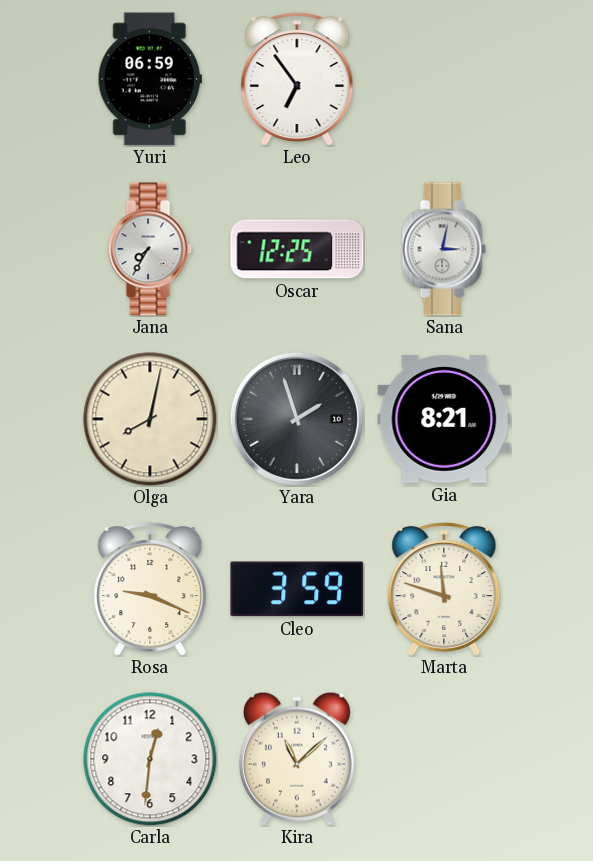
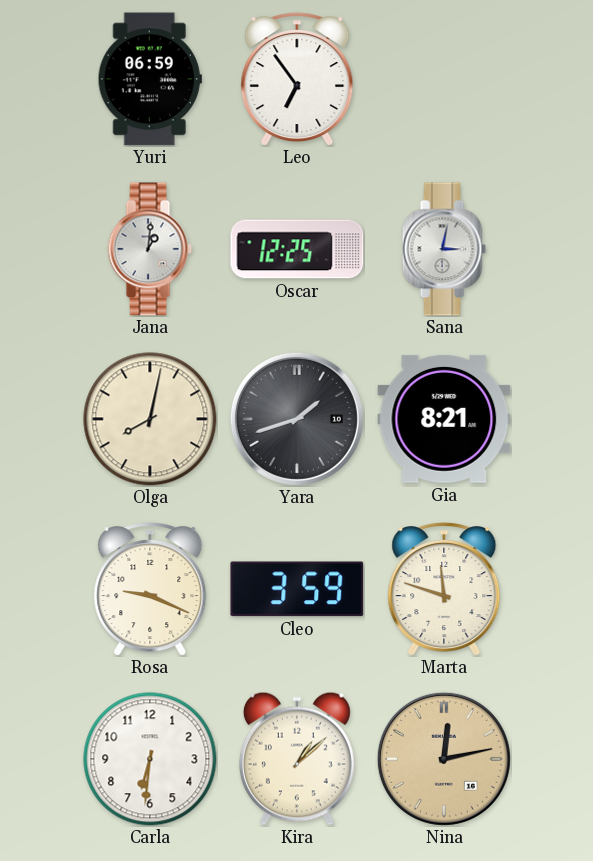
Jana: 7:35 -> 1:01
Yara: 1:57 -> 1:42
Carla: 12:31 -> 6:31
Kira: 11:08 -> 1:08
Nina: none -> 12:13
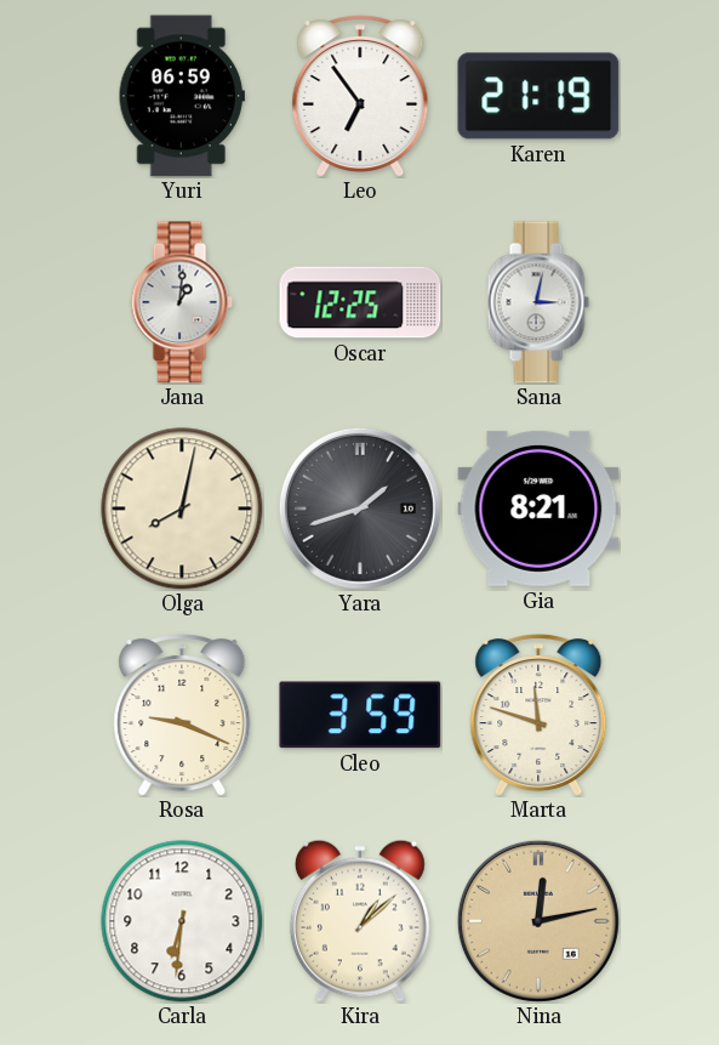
Karen: none -> 21:19
